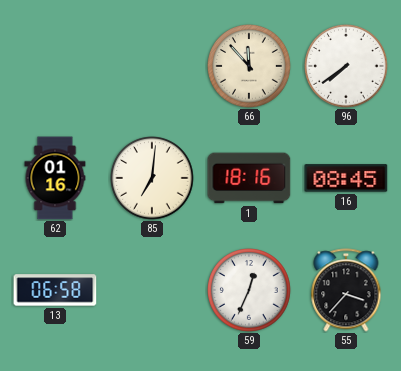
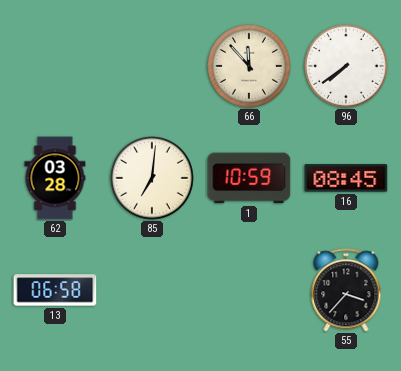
62: 01:16 -> 03:28
1: 18:16 -> 10:59
59: 12:34 -> none
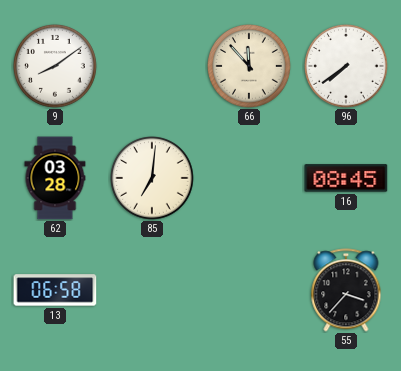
9: none -> 8:09
1: 10:59 -> none
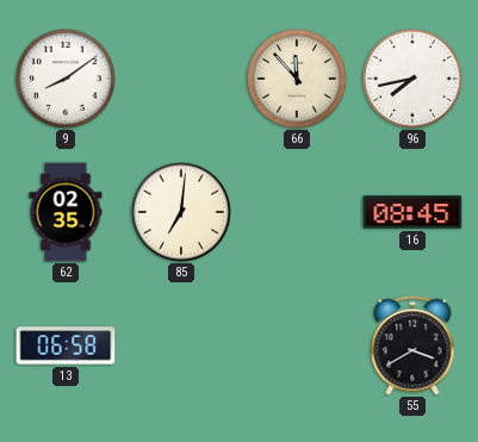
96: 7:39 -> 7:43
62: 03:28 -> 02:35
55: 3:37 -> 3:40
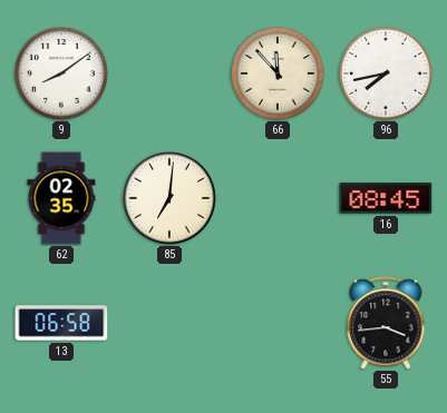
55: 3:40 -> 3:44
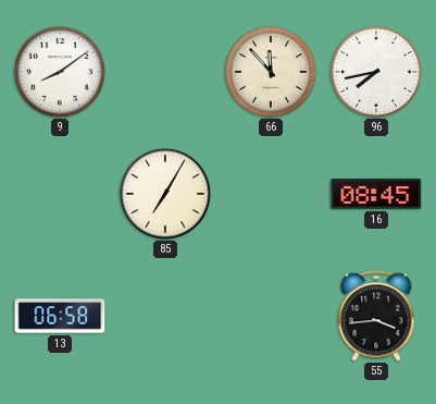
62: 02:35 -> none
85: 7:01 -> 7:05
